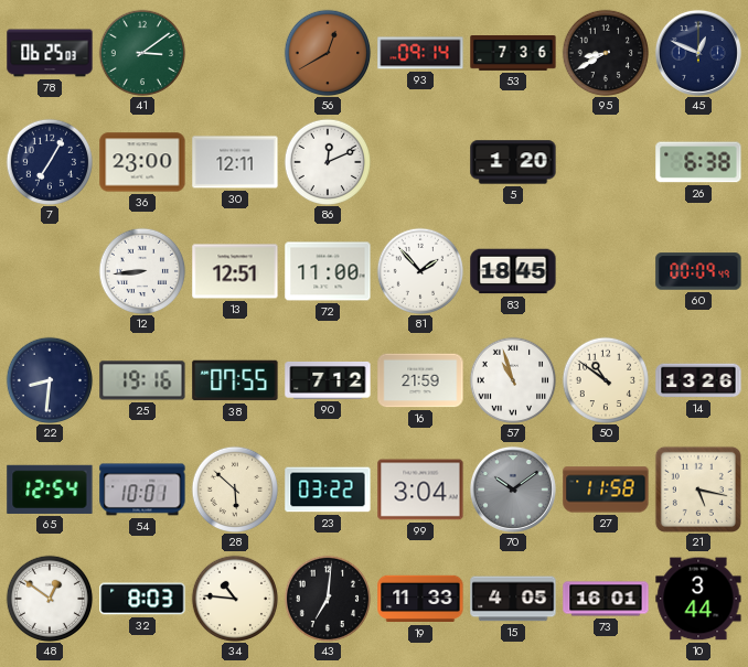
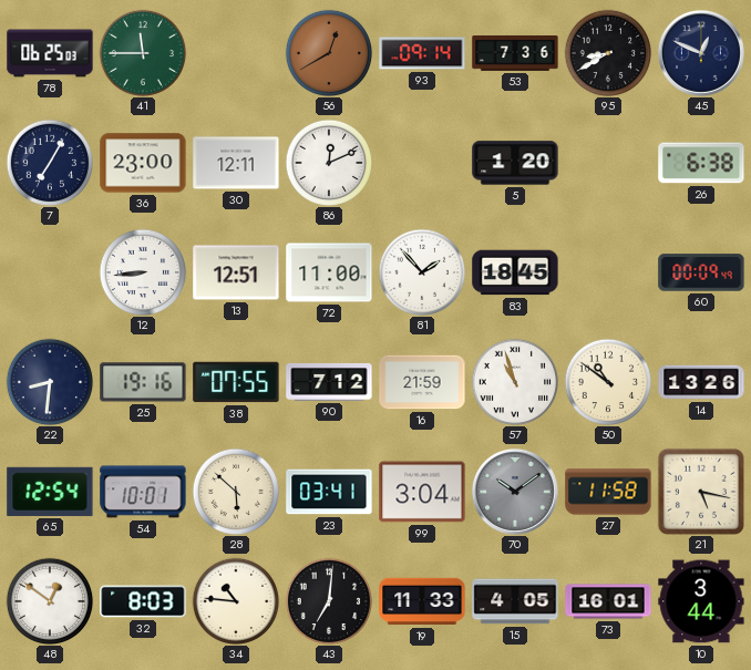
41: 3:09 -> 11:45
23: 03:22 -> 03:41
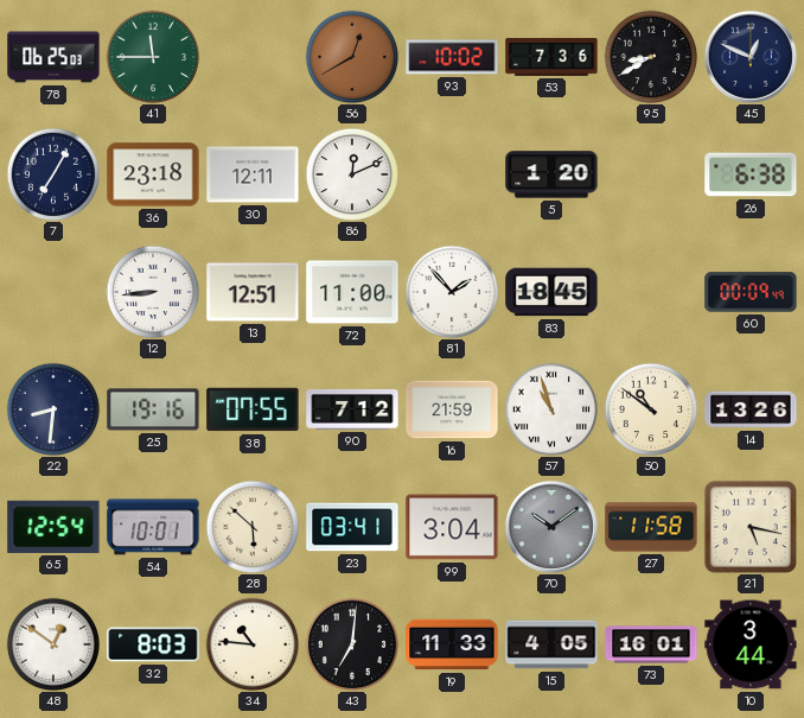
93: 09:14 -> 10:02
36: 23:00 -> 23:18
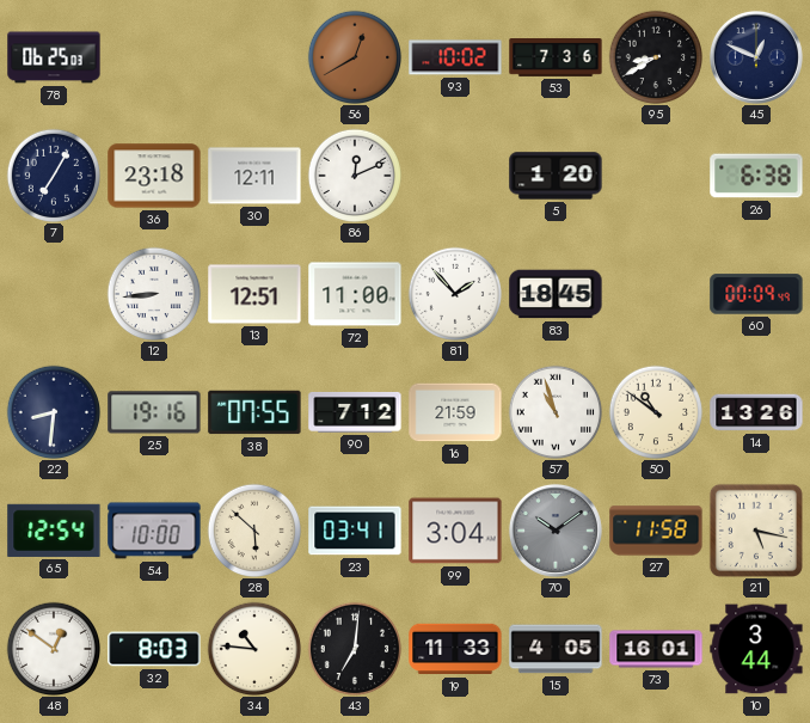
41: 11:45 -> none
54: 10:01 -> 10:00
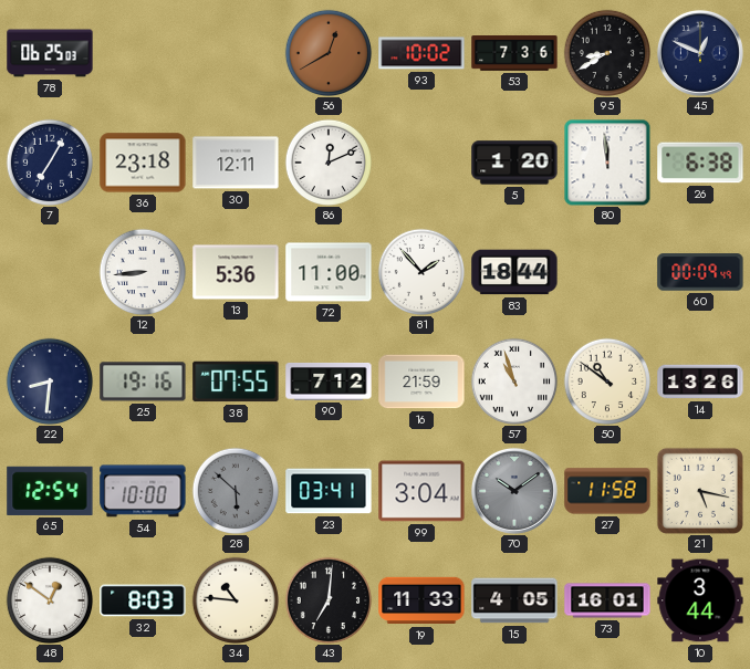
80: none -> 11:59
13: 12:51 -> 5:36
83: 18:45 -> 18:44
28 dial: cream -> grey
